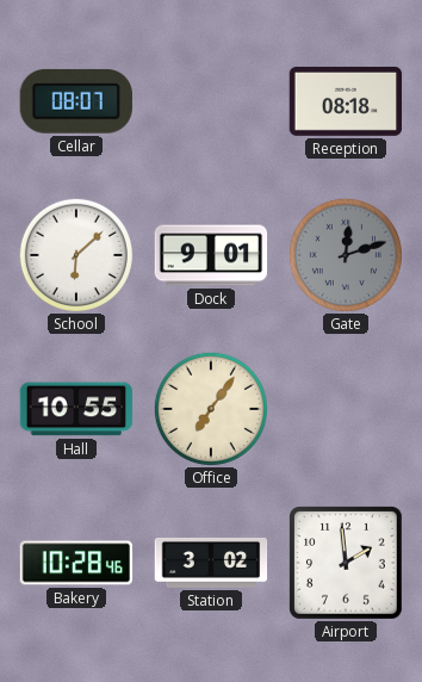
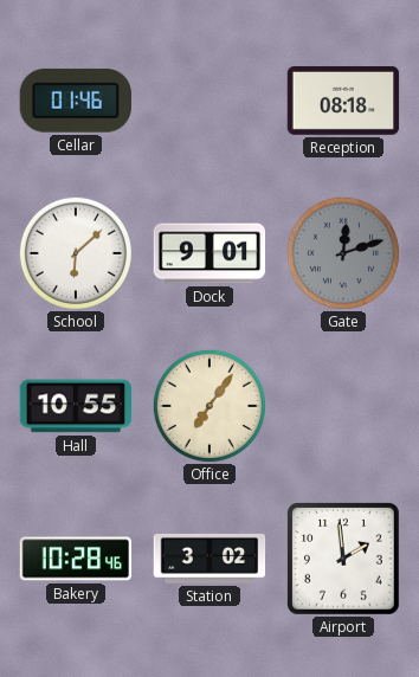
Cellar: 08:07 -> 01:46
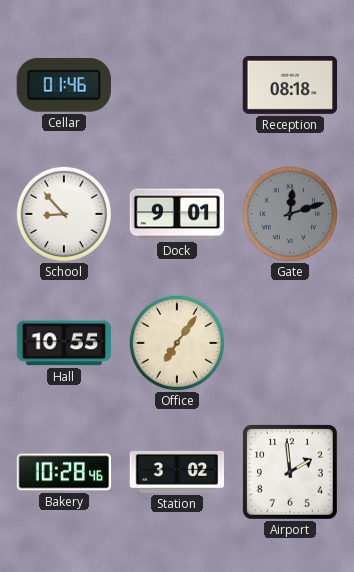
School: 6:08 -> 8:53
